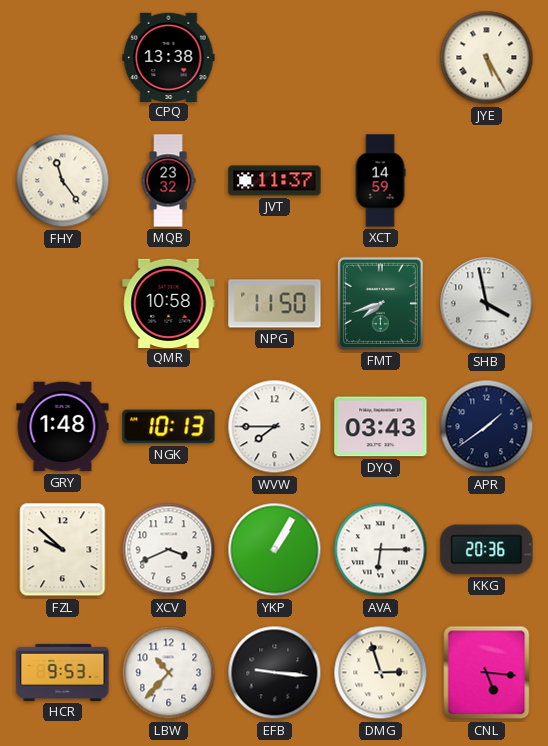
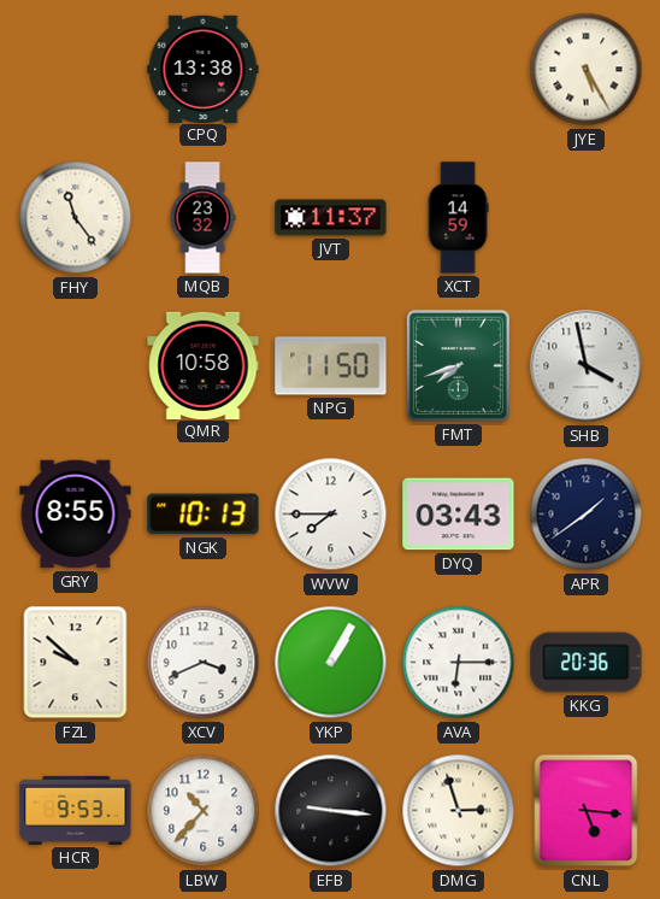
GRY: 1:48 -> 8:55
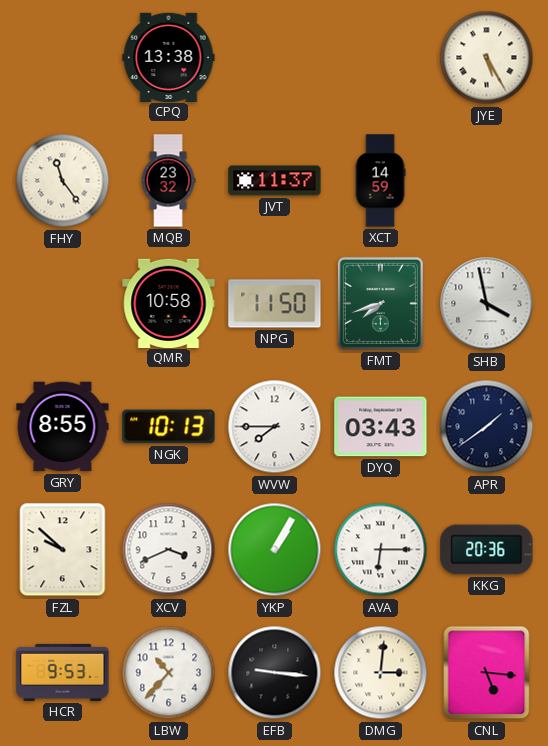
DMG: 2:57 -> 3:01
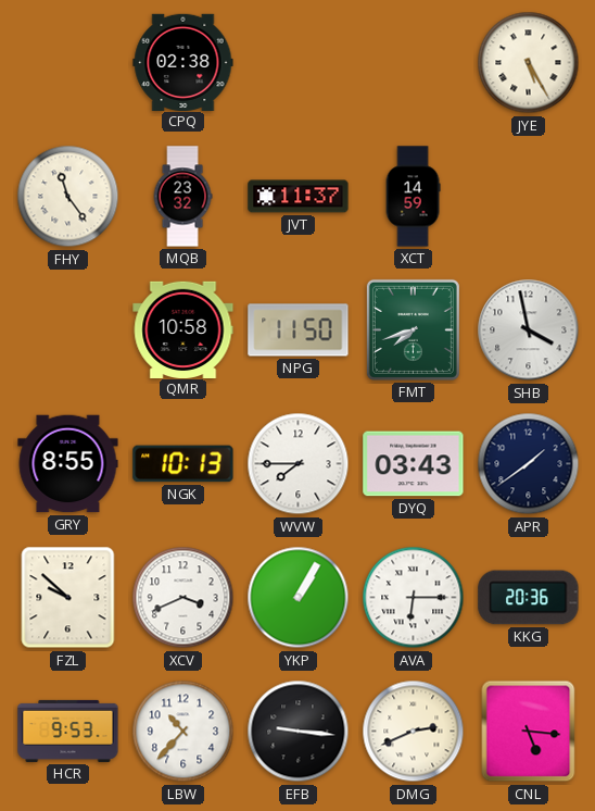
CPQ: 13:38 -> 02:38
DMG: 3:01 -> 2:41
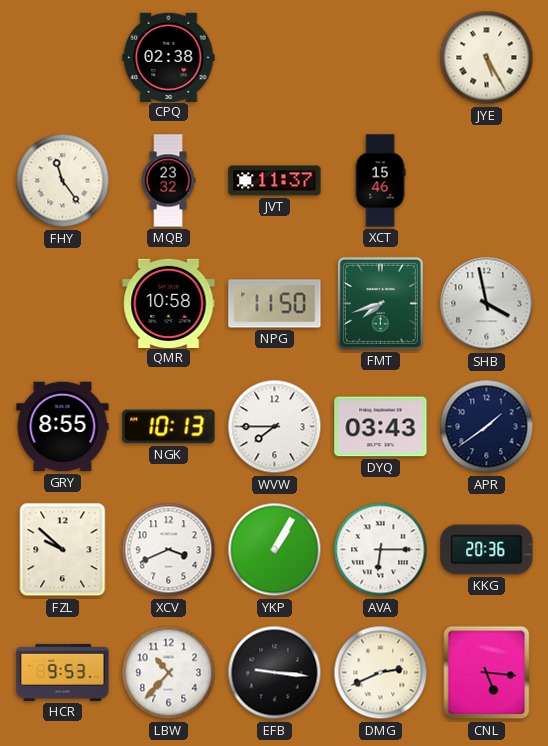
XCT: 14:59 -> 15:46
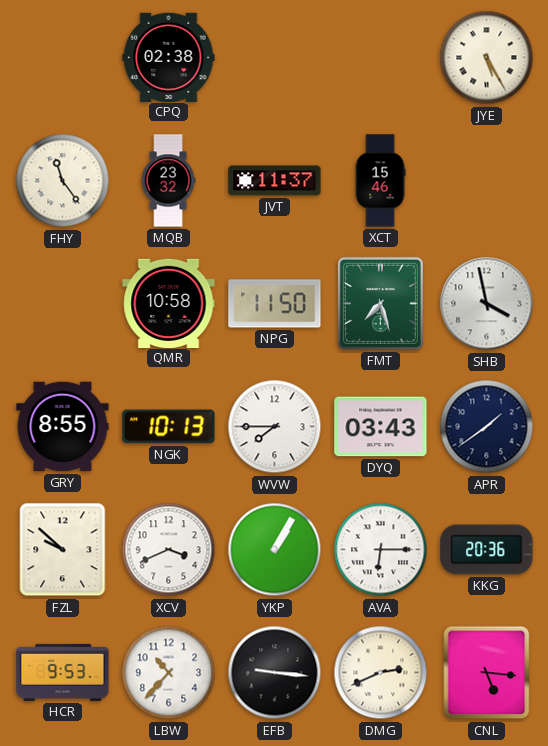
FMT: 7:42 -> 7:27
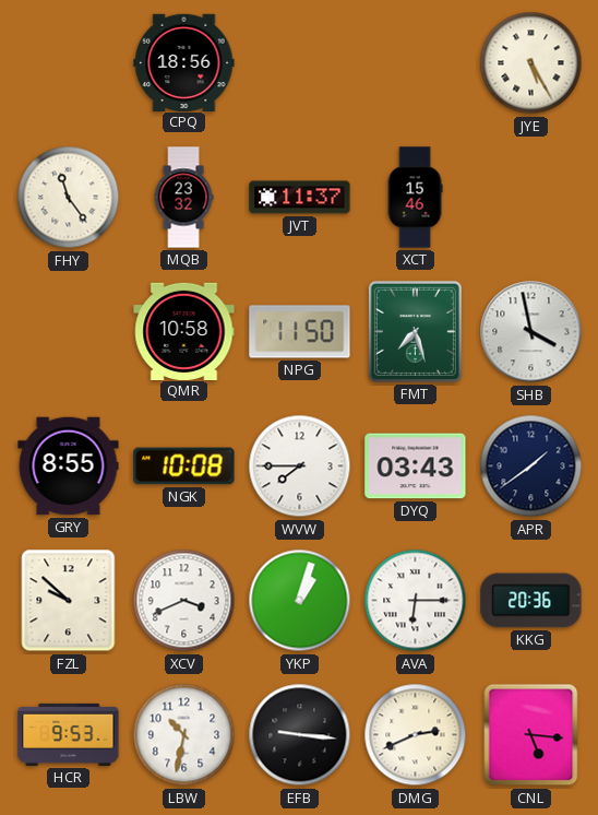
CPQ: 02:38 -> 18:56
NGK: 10:13 -> 10:08
YKP: 1:05 -> 1:03
LBW: 10:37 -> 10:32
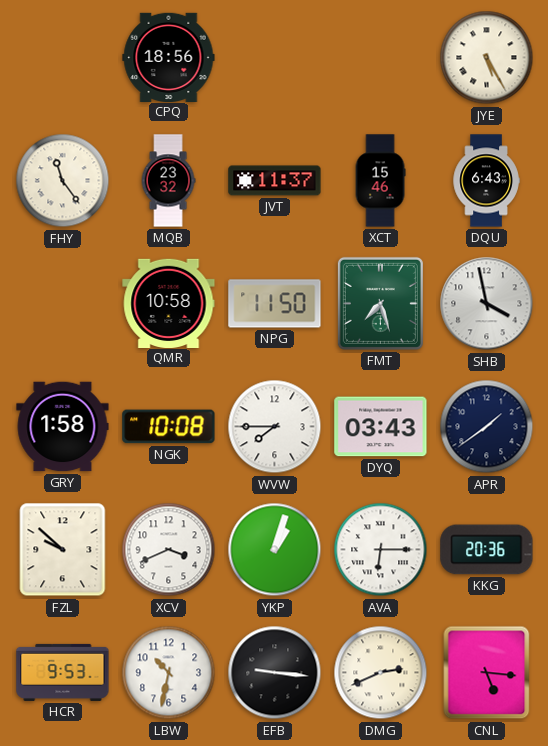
DQU: none -> 6:43
GRY: 8:55 -> 1:58
